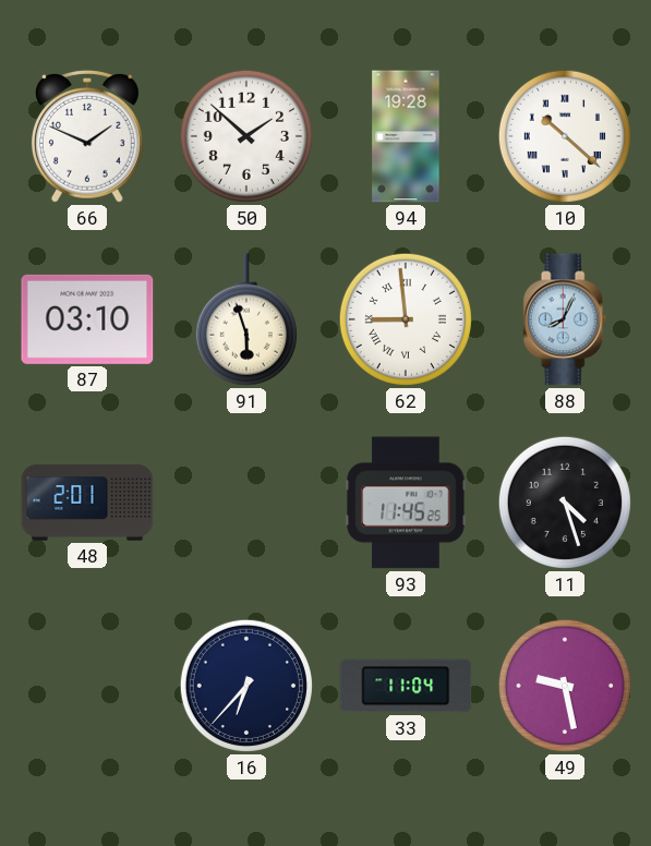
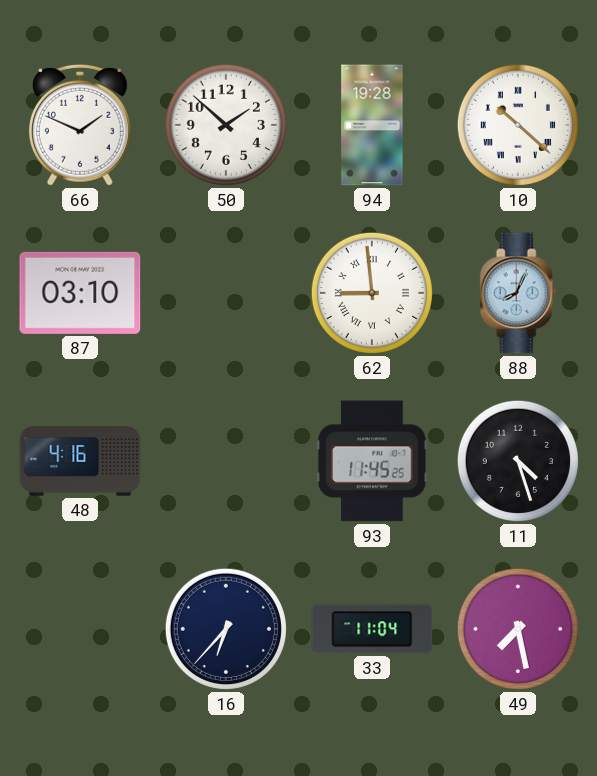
91: 5:57 -> none
48: 2:01 -> 4:16
49: 9:28 -> 7:28
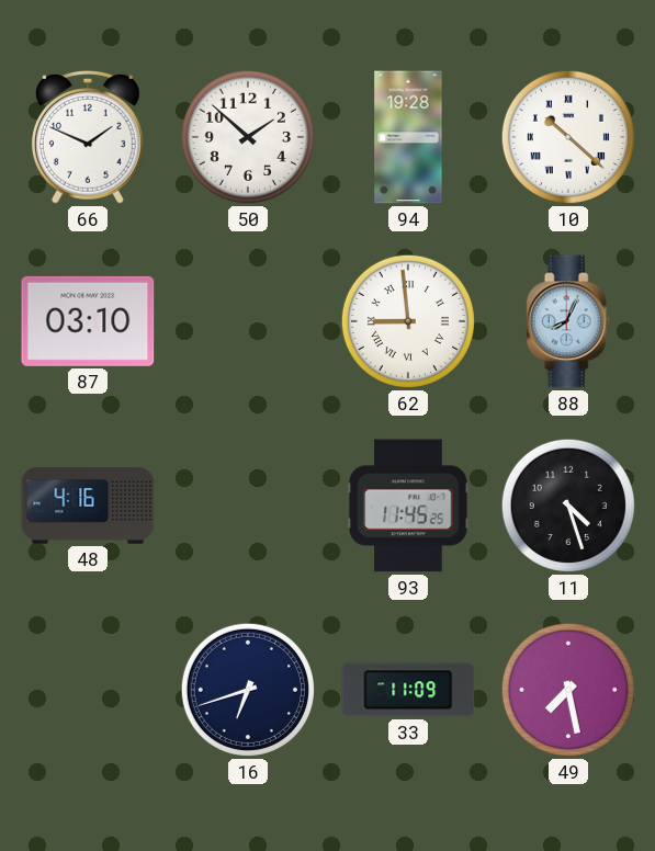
16: 6:37 -> 6:42
33: 11:04 -> 11:09
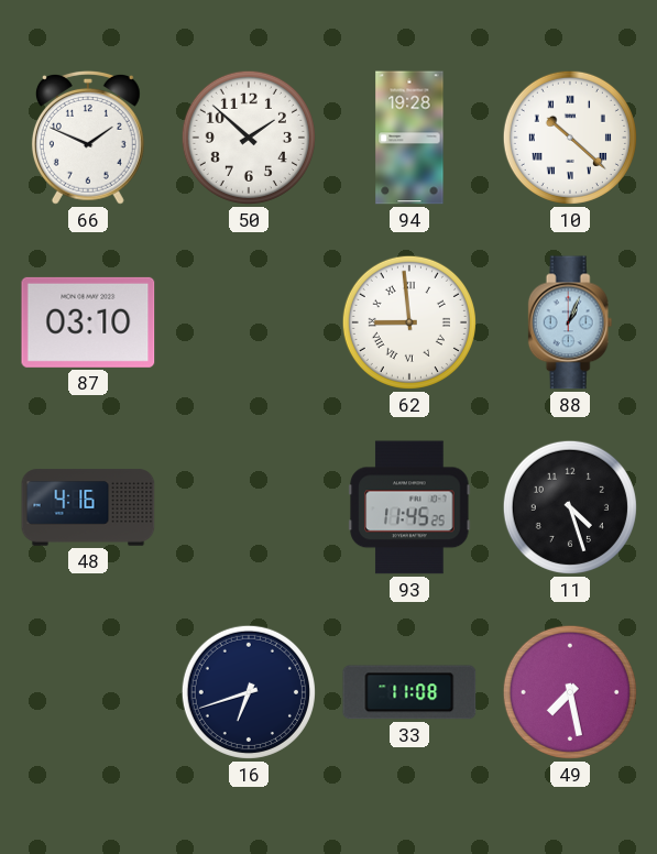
88: 8:04 -> 1:04
33: 11:09 -> 11:08
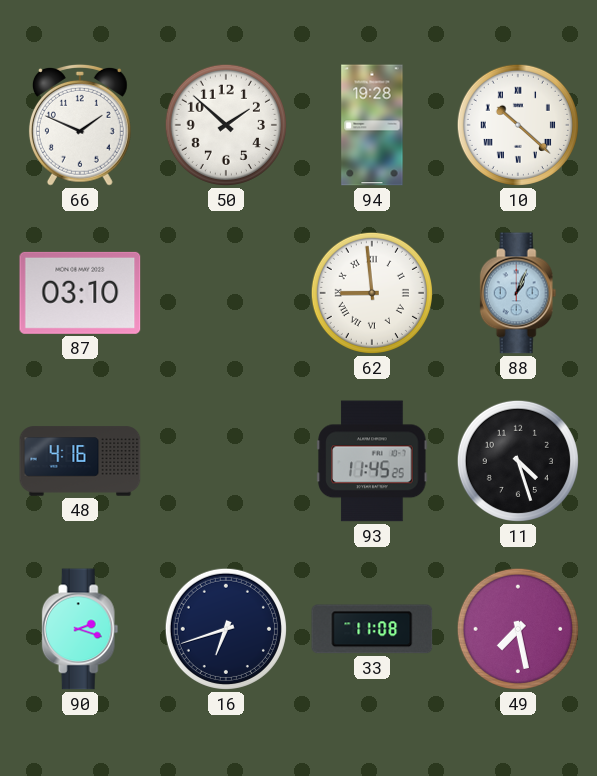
90: none -> 2:18
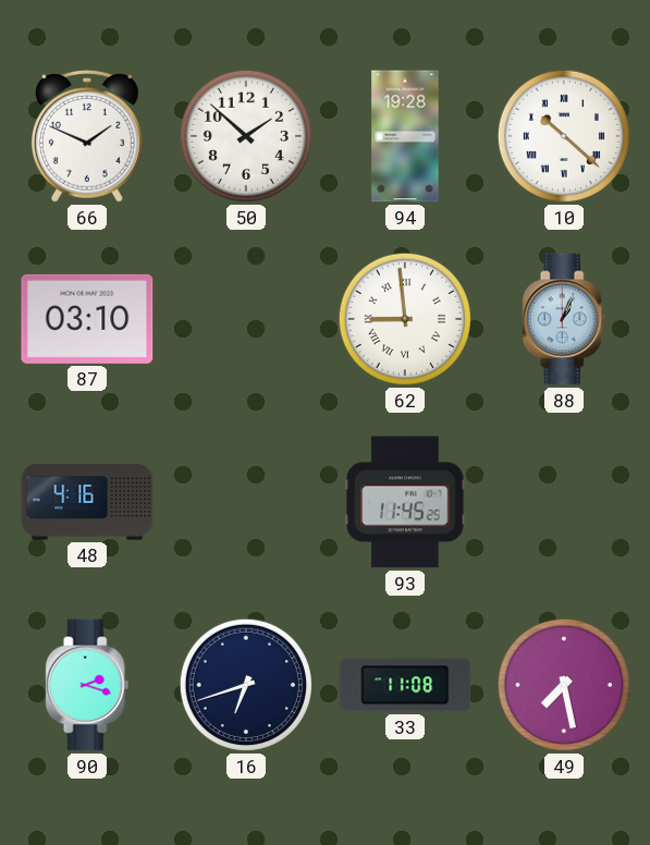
11: 4:27 -> none
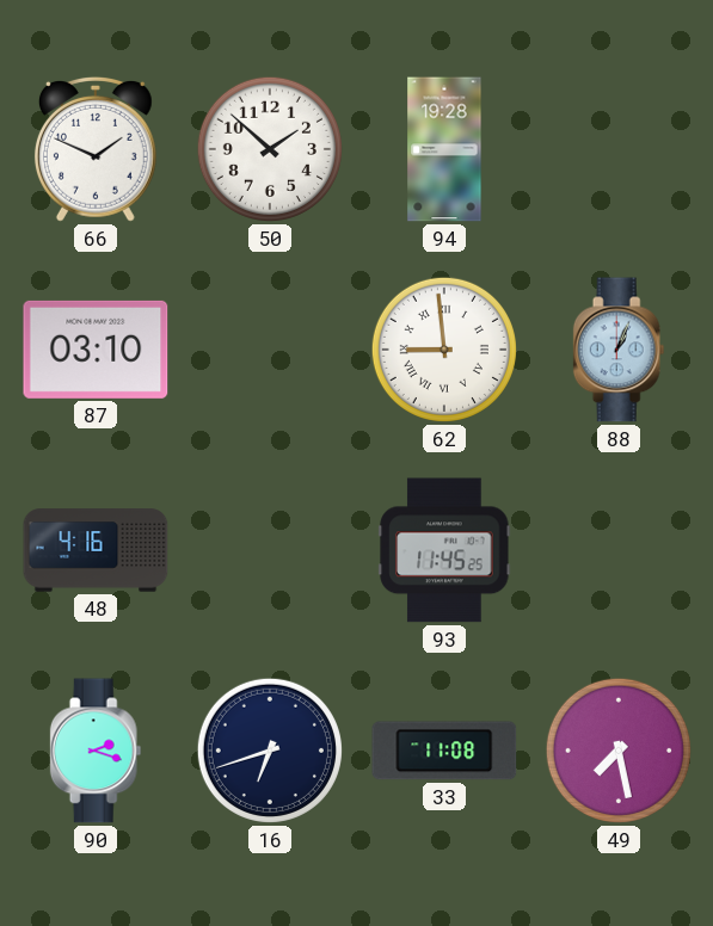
10: 10:22 -> none
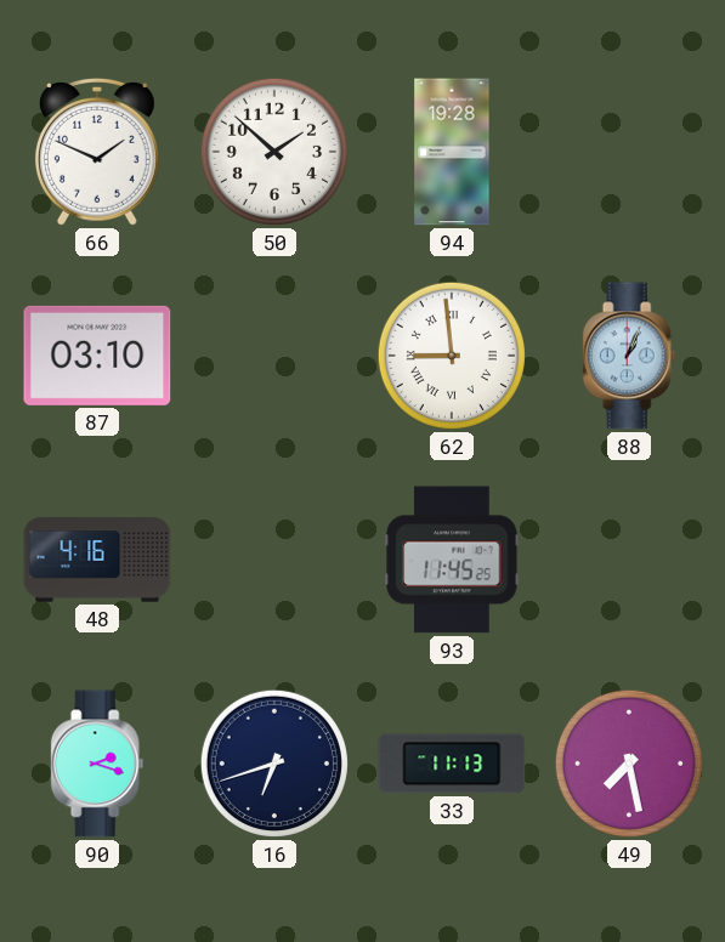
33: 11:08 -> 11:13
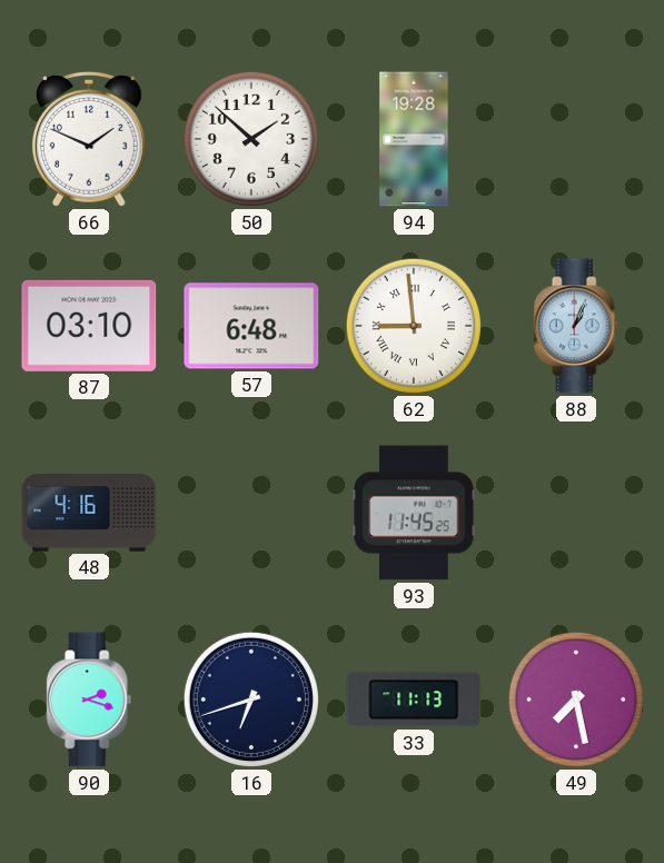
57: none -> 6:48
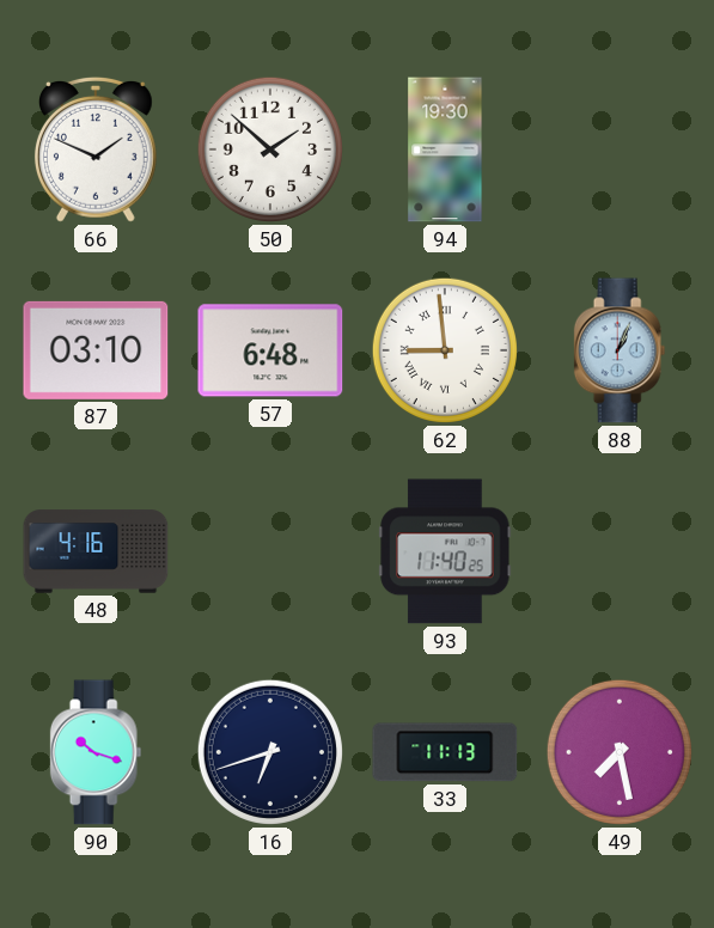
94: 19:28 -> 19:30
93: 11:45 -> 11:40
90: 2:18 -> 10:18
